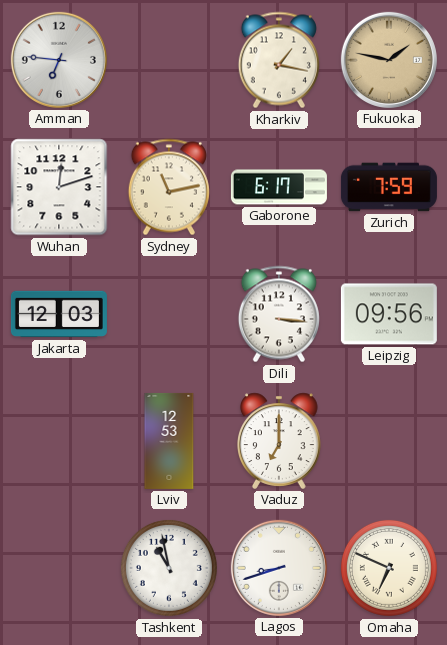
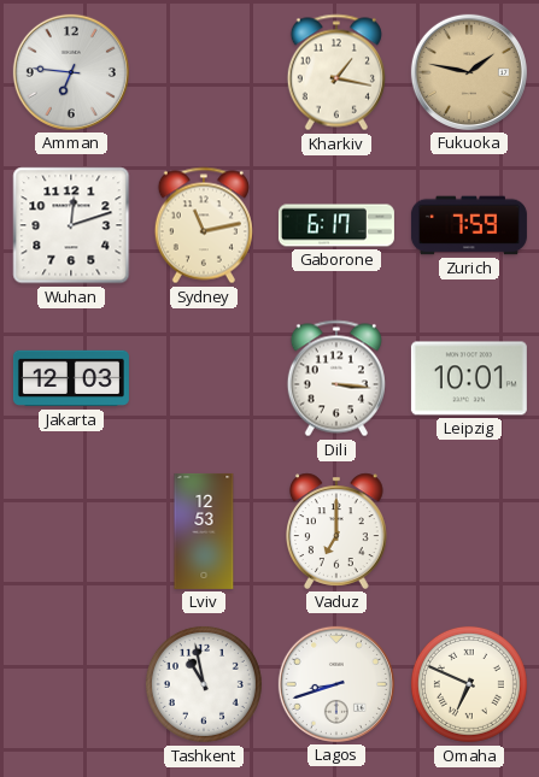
Leipzig: 09:56 -> 10:01
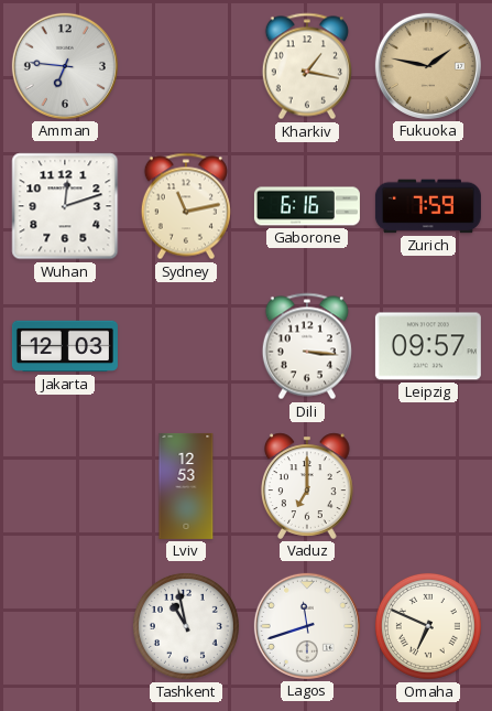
Gaborone: 6:17 -> 6:16
Leipzig: 10:01 -> 09:57
Lagos: 8:42 -> 11:42
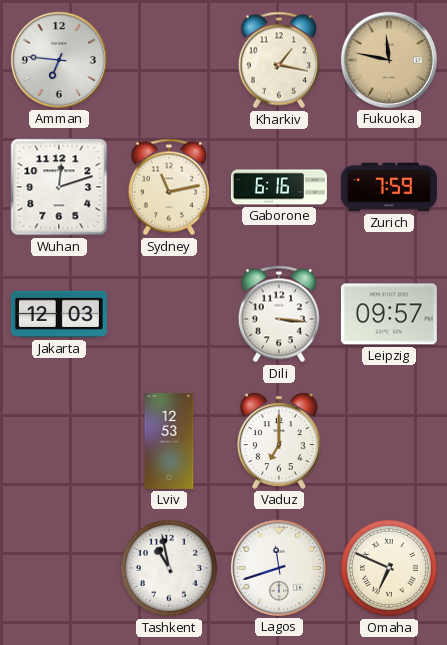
Fukuoka: 1:47 -> 11:47
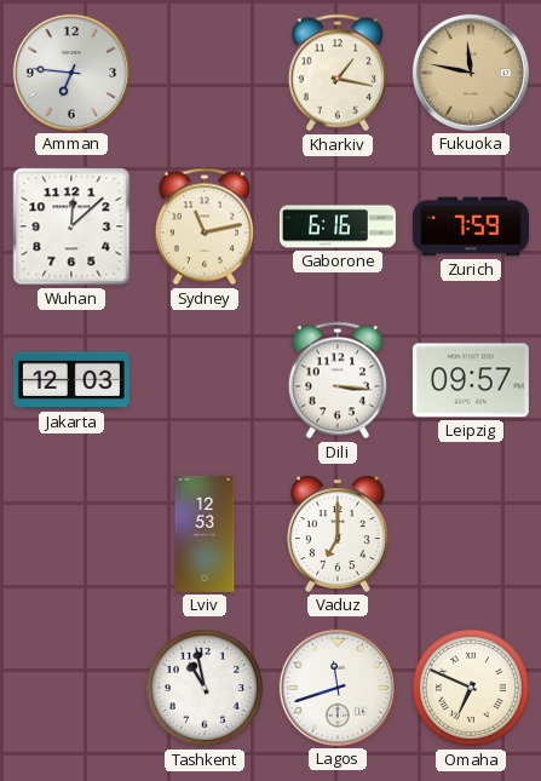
Wuhan: 12:12 -> 12:08
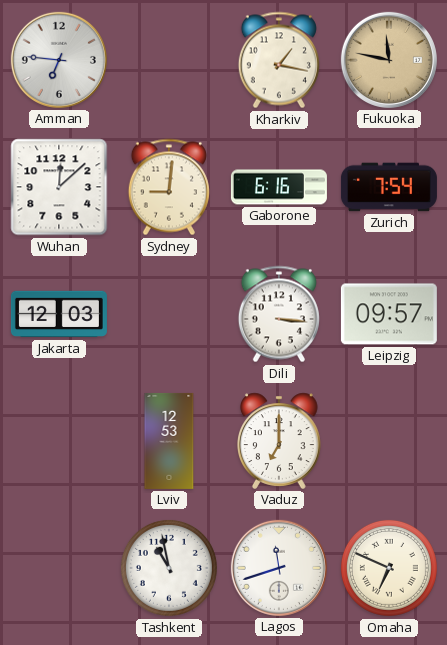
Sydney: 11:13 -> 9:01
Zurich: 7:59 -> 7:54
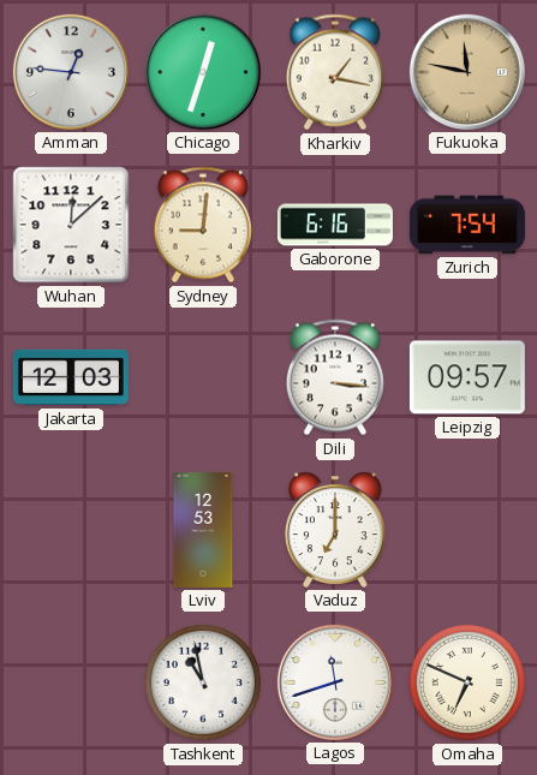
Amman: 6:46 -> 12:46
Chicago: none -> 12:33
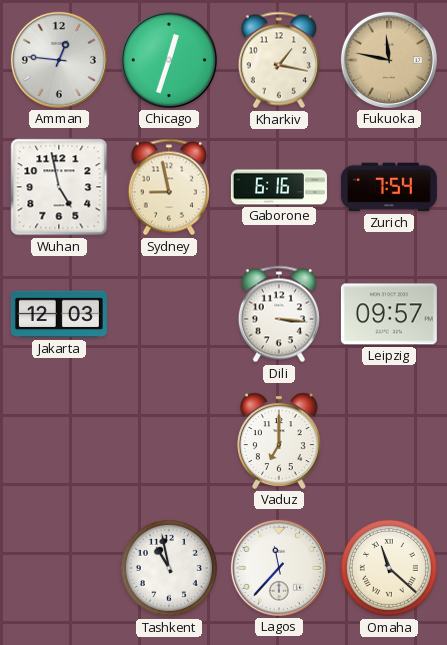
Wuhan: 12:08 -> 4:58
Sydney: 9:01 -> 8:58
Lviv: 12:53 -> none
Lagos: 11:42 -> 11:37
Omaha: 6:49 -> 11:22
